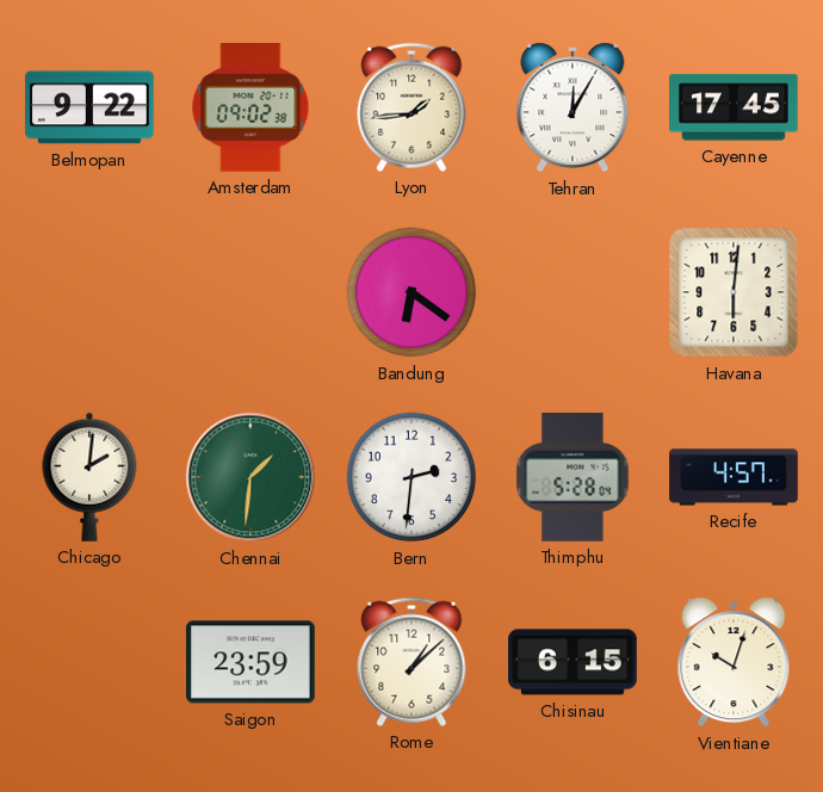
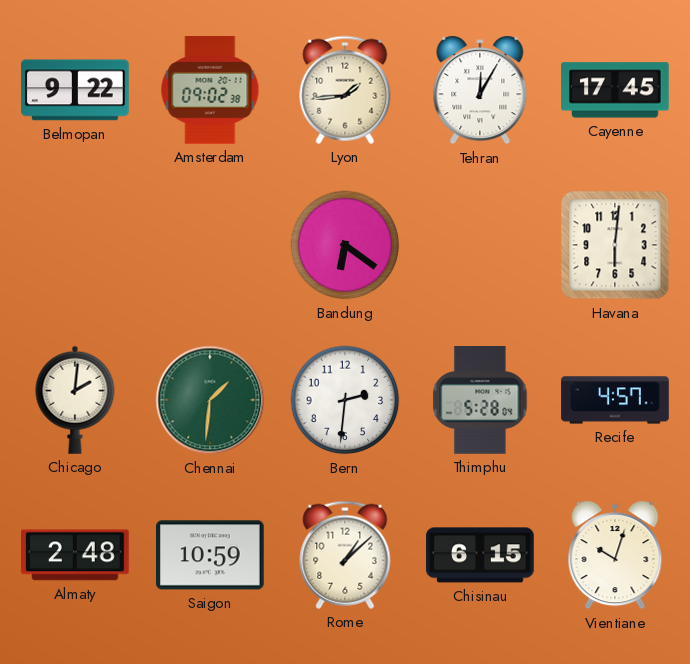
Almaty: none -> 2:48
Saigon: 23:59 -> 10:59
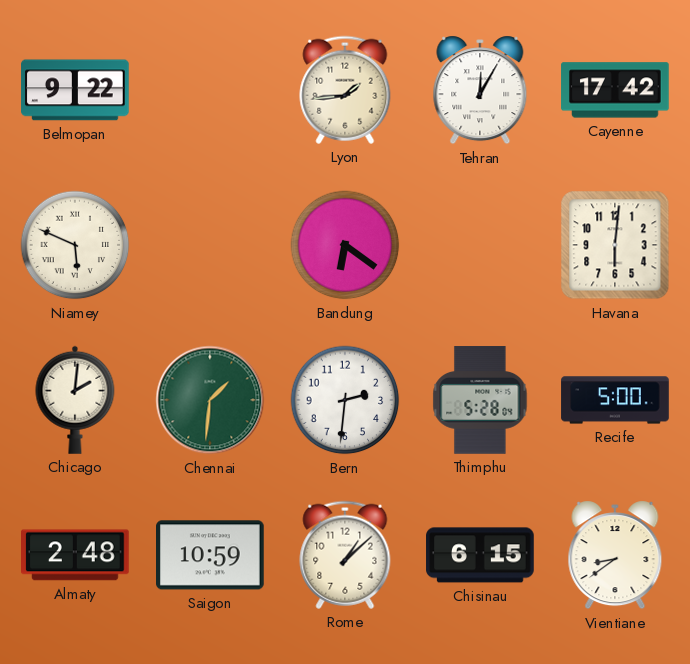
Amsterdam: 09:02 -> none
Cayenne: 17:45 -> 17:42
Niamey: none -> 5:49
Recife: 4:57 -> 5:00
Vientiane: 10:03 -> 8:39
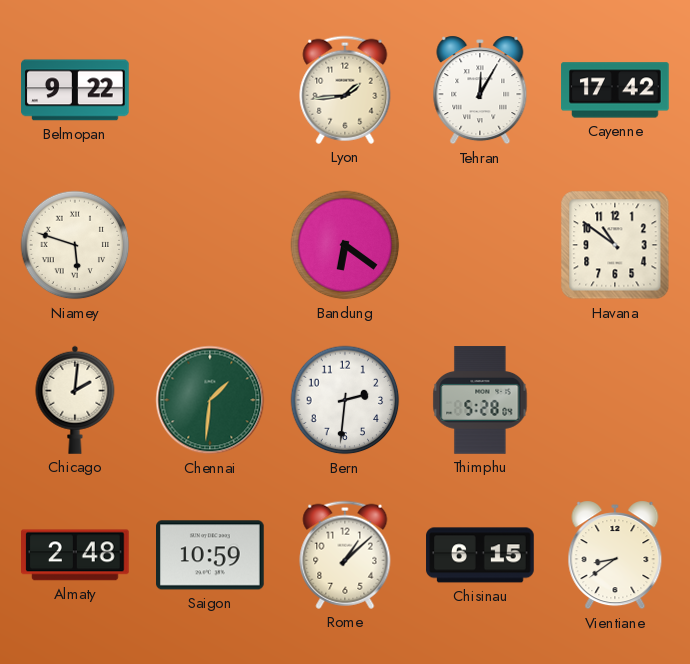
Niamey: 5:49 -> 5:48
Havana: 6:01 -> 10:51
Recife: 5:00 -> none
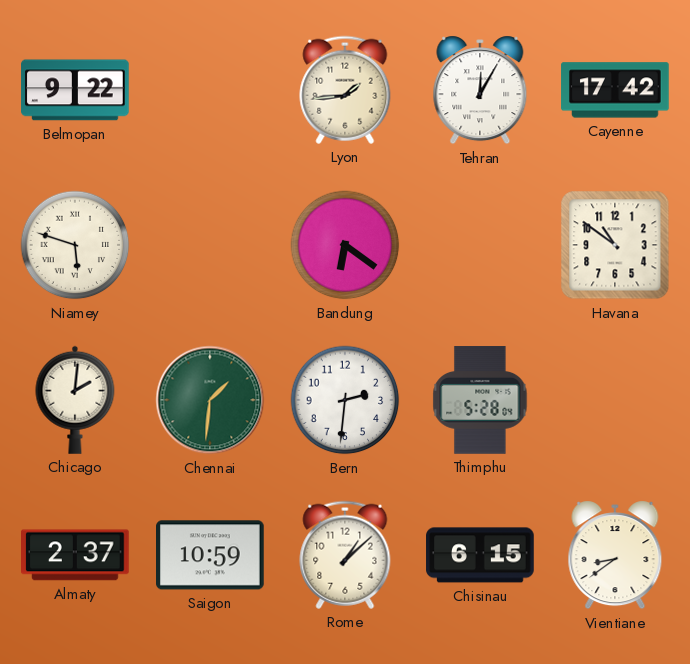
Almaty: 2:48 -> 2:37
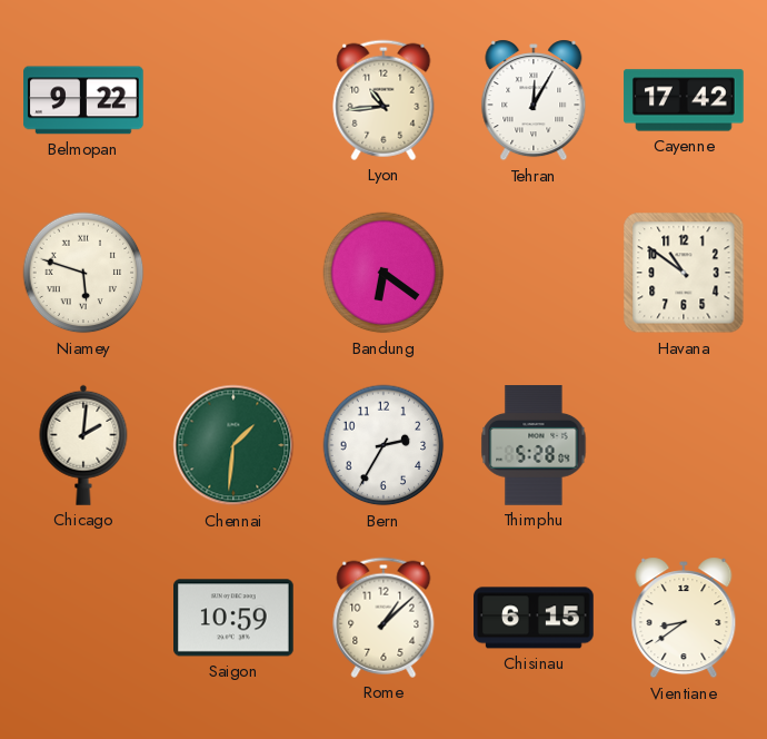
Lyon: 1:44 -> 10:44
Bern: 2:31 -> 2:35
Almaty: 2:37 -> none
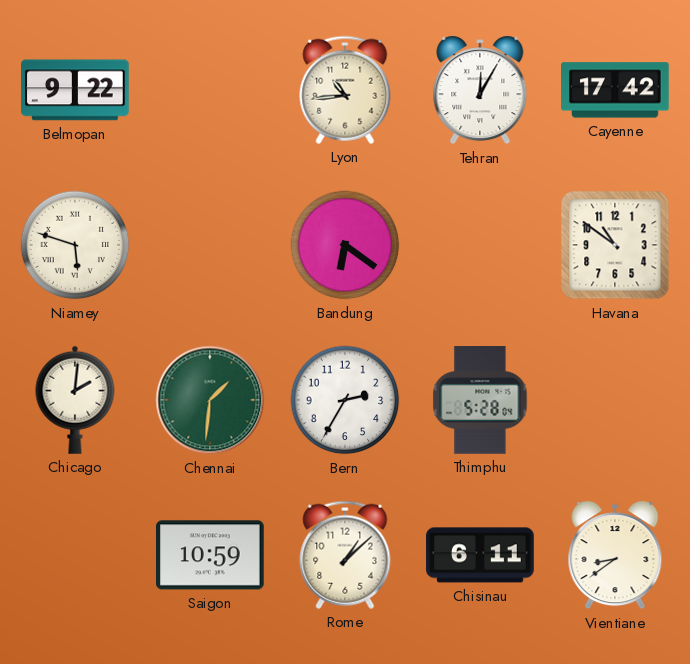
Chisinau: 6:15 -> 6:11
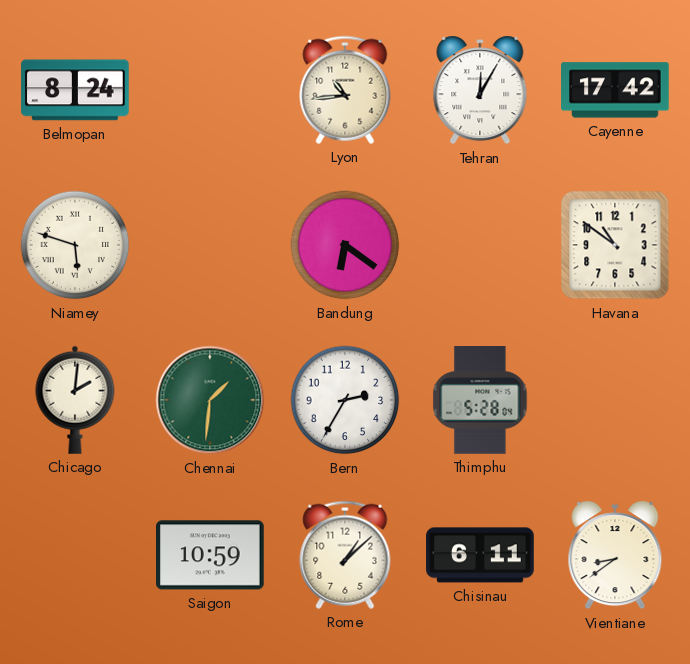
Belmopan: 9:22 -> 8:24
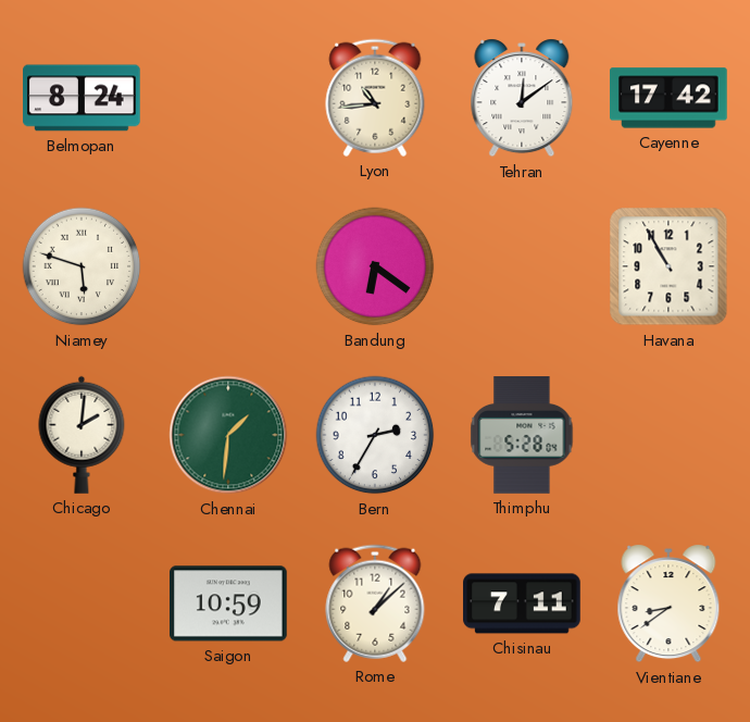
Tehran: 12:05 -> 12:09
Havana: 10:51 -> 10:55
Chisinau: 6:11 -> 7:11
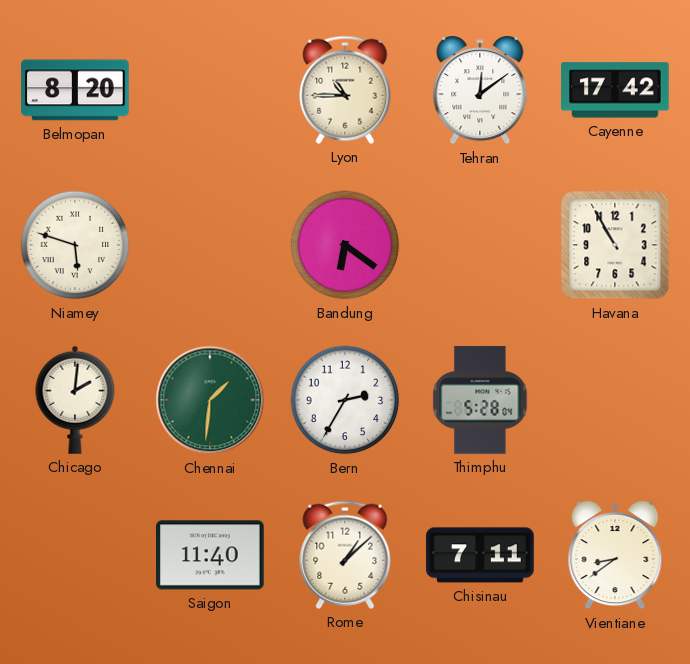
Belmopan: 8:24 -> 8:20
Lyon: 10:44 -> 10:45
Saigon: 10:59 -> 11:40
